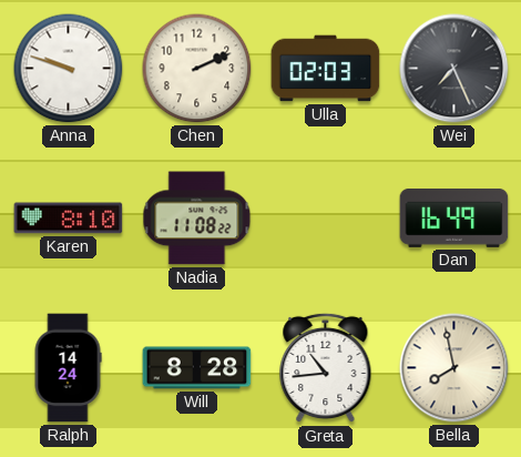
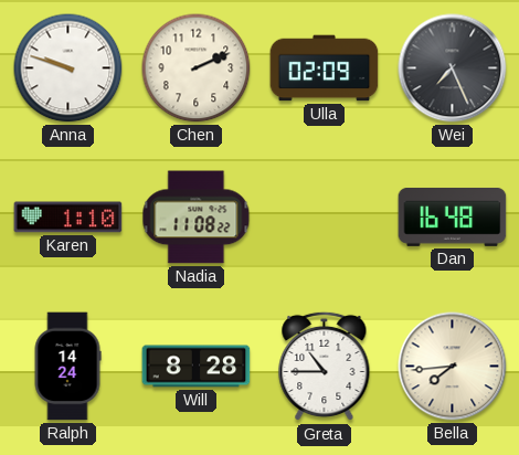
Ulla: 02:03 -> 02:09
Karen: 8:10 -> 1:10
Dan: 16:49 -> 16:48
Greta: 10:44 -> 10:45
Bella: 7:58 -> 7:44
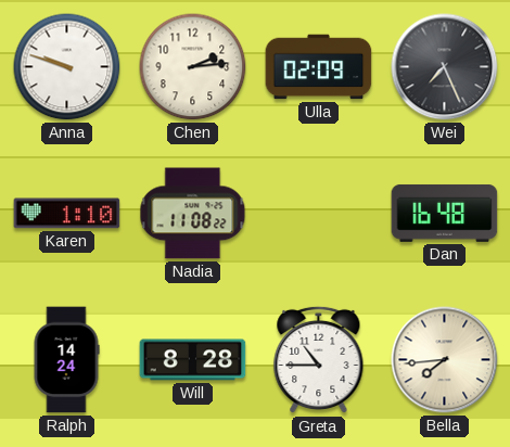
Chen: 2:11 -> 2:14
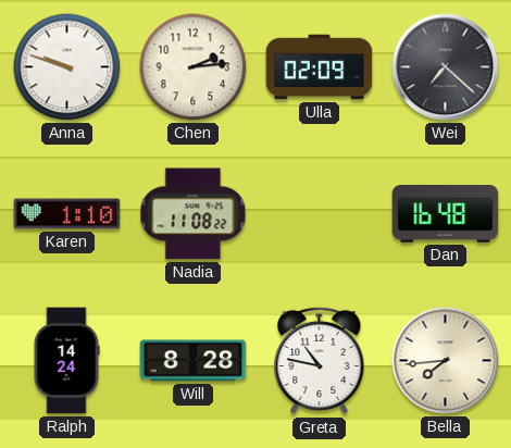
Wei: 7:26 -> 7:22
Greta: 10:45 -> 10:47
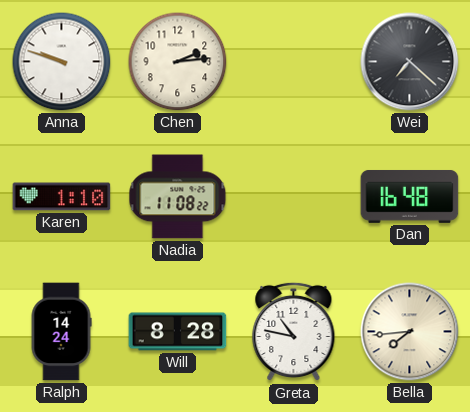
Ulla: 02:09 -> none
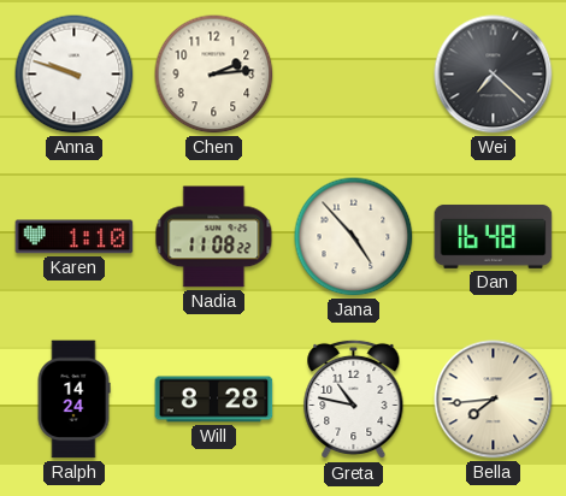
Jana: none -> 4:53
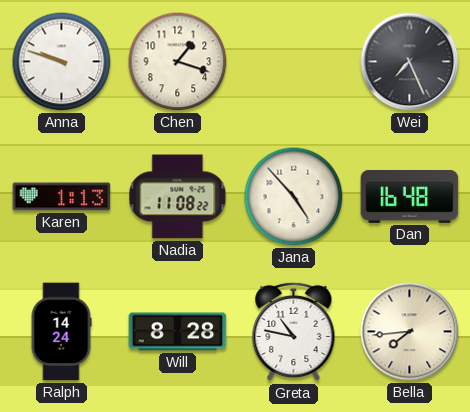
Chen: 2:14 -> 1:18
Wei: 7:22 -> 7:26
Karen: 1:10 -> 1:13
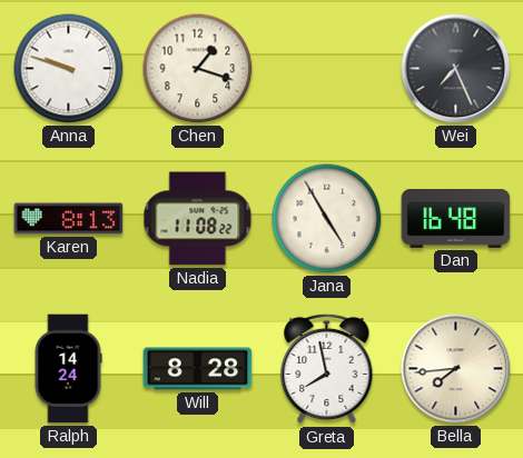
Karen: 1:13 -> 8:13
Jana: 4:53 -> 4:55
Greta: 10:47 -> 7:58
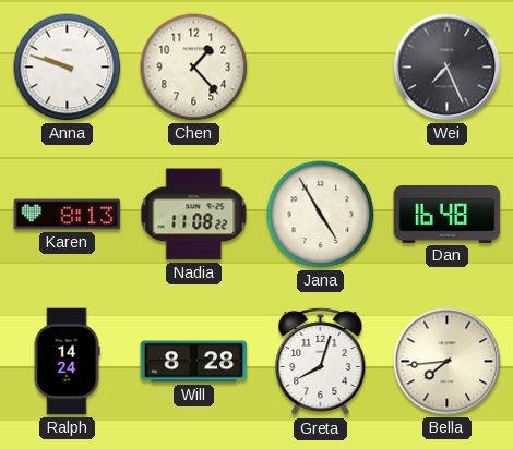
Chen: 1:18 -> 1:23
Greta: 7:58 -> 8:03
